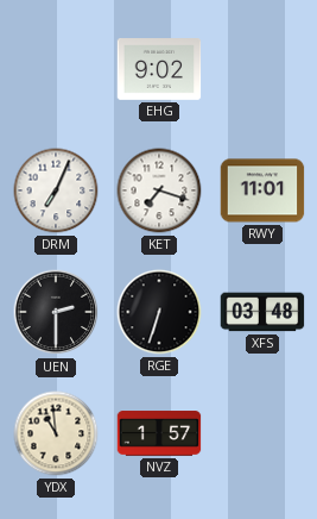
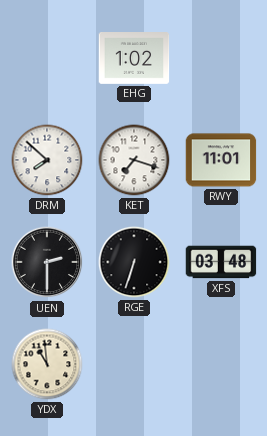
EHG: 9:02 -> 1:02
DRM: 7:04 -> 7:52
NVZ: 1:57 -> none
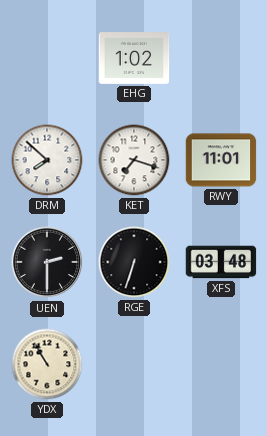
YDX: 10:59 -> 10:55
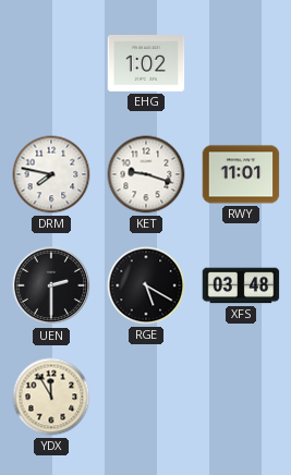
DRM: 7:52 -> 7:47
KET: 7:18 -> 9:18
RGE: 6:33 -> 5:20
YDX: 10:55 -> 11:55
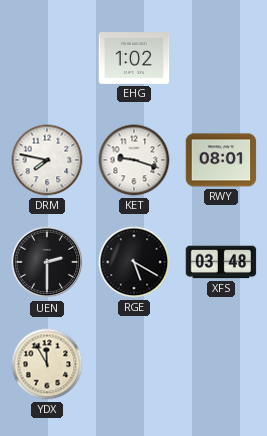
RWY: 11:01 -> 08:01
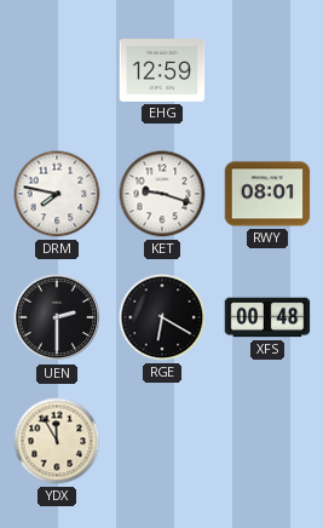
EHG: 1:02 -> 12:59
RGE: 5:20 -> 6:20
XFS: 03:48 -> 00:48
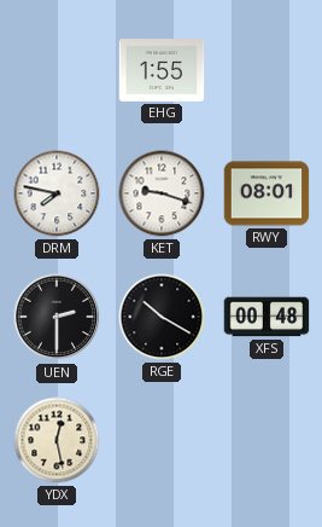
EHG: 12:59 -> 1:55
RGE: 6:20 -> 10:20
YDX: 11:55 -> 12:28
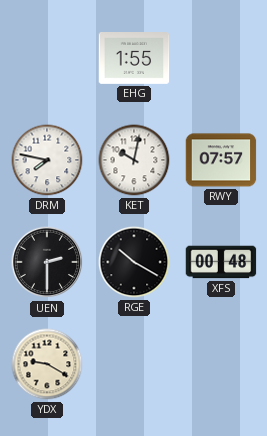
KET: 9:18 -> 10:02
RWY: 08:01 -> 07:57
YDX: 12:28 -> 9:20
